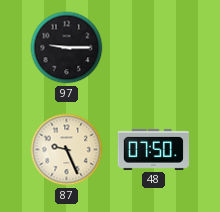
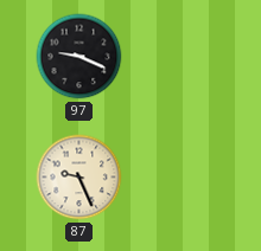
97: 9:15 -> 9:19
48: 07:50 -> none
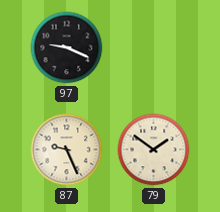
79: none -> 1:51
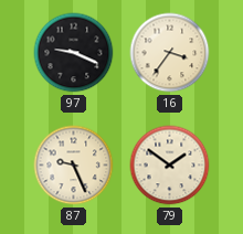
16: none -> 3:36
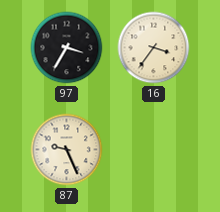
97: 9:19 -> 3:35
79: 1:51 -> none
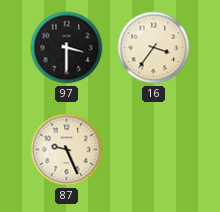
97: 3:35 -> 3:30
